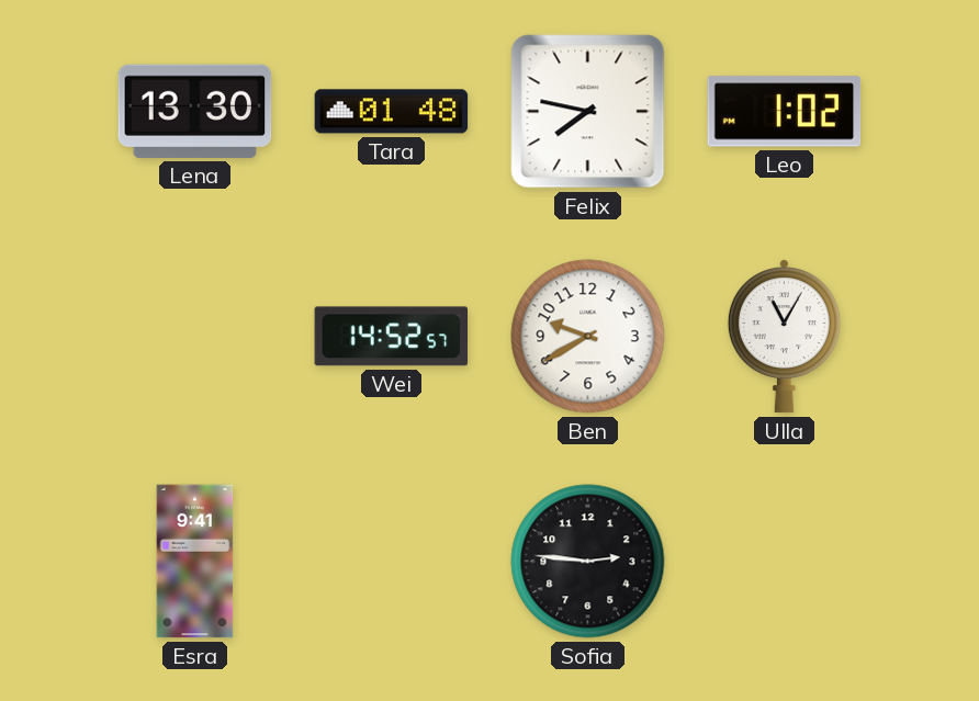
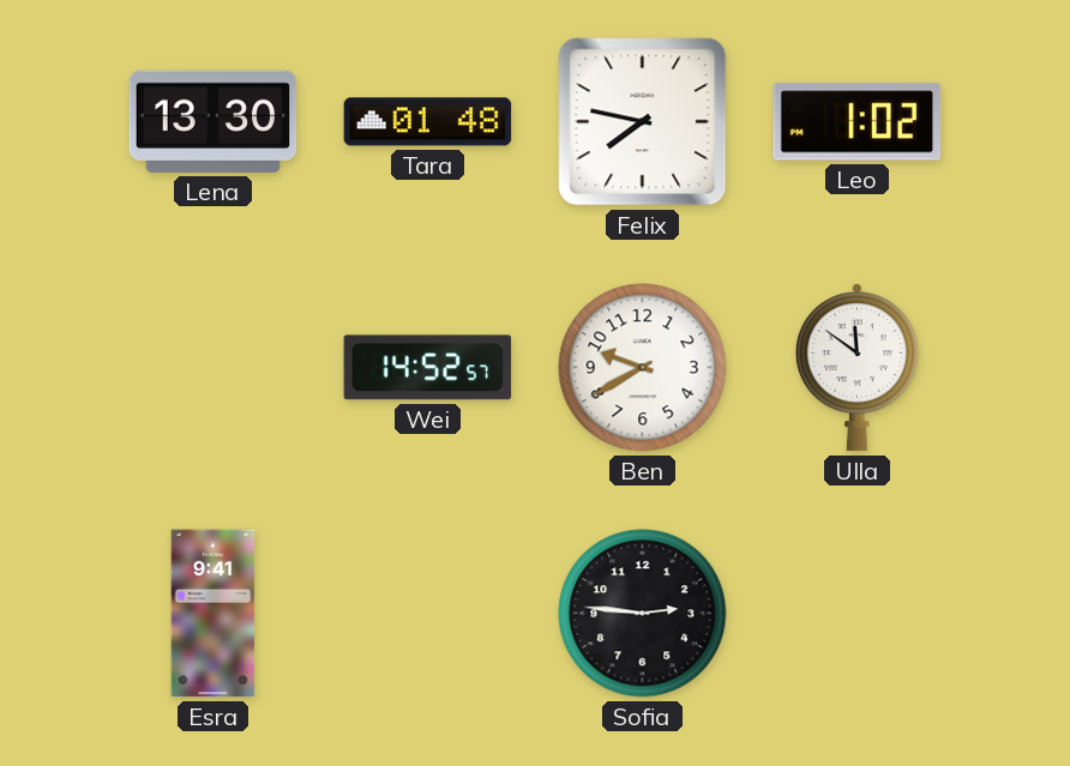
Ulla: 11:05 -> 11:51
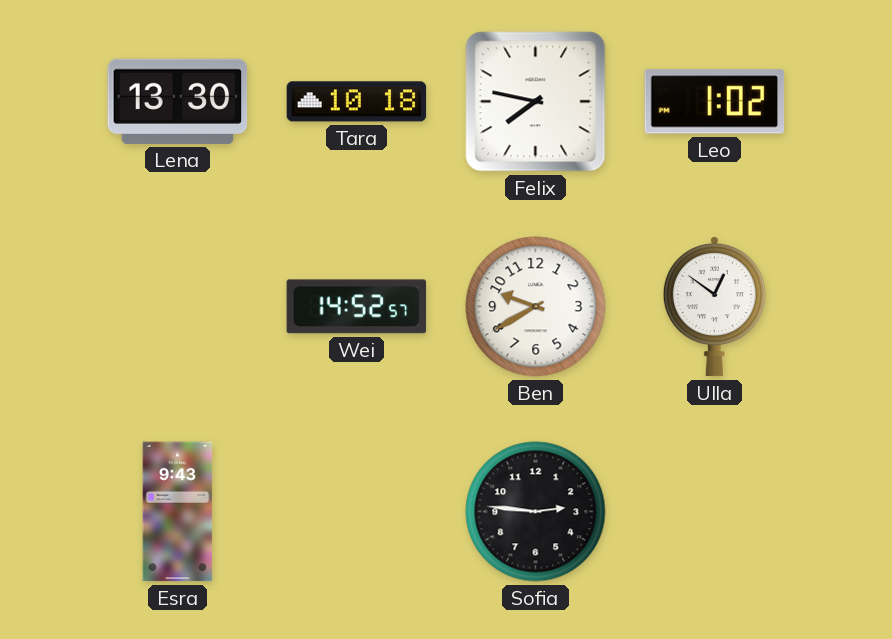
Tara: 01:48 -> 10:18
Ulla: 11:51 -> 12:51
Esra: 9:41 -> 9:43
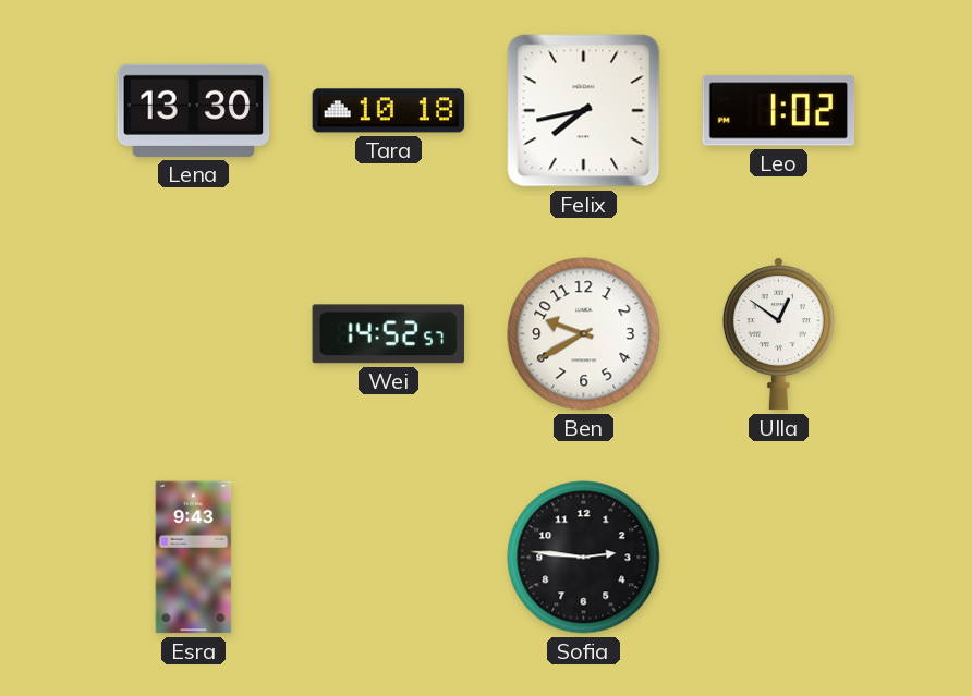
Felix: 7:47 -> 7:43
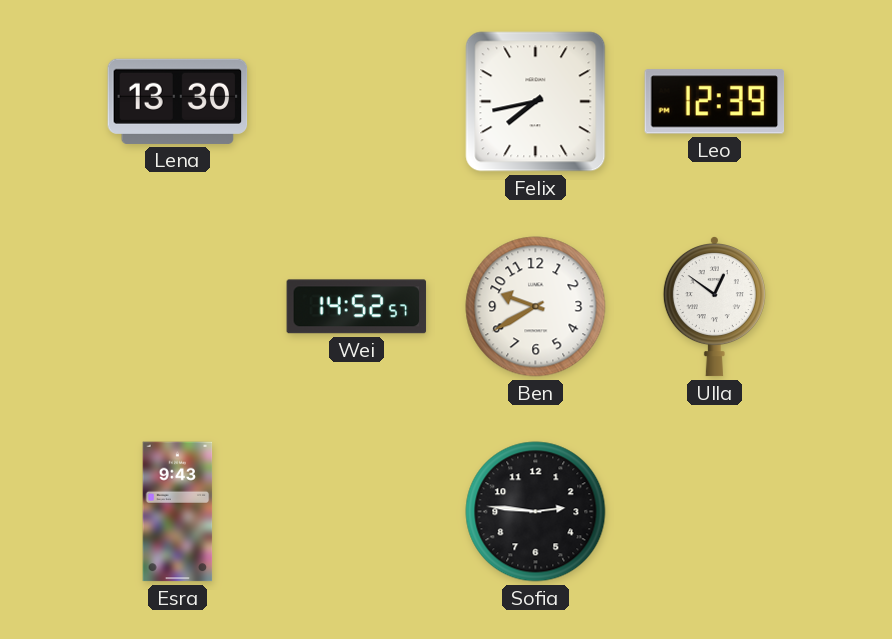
Tara: 10:18 -> none
Leo: 1:02 -> 12:39
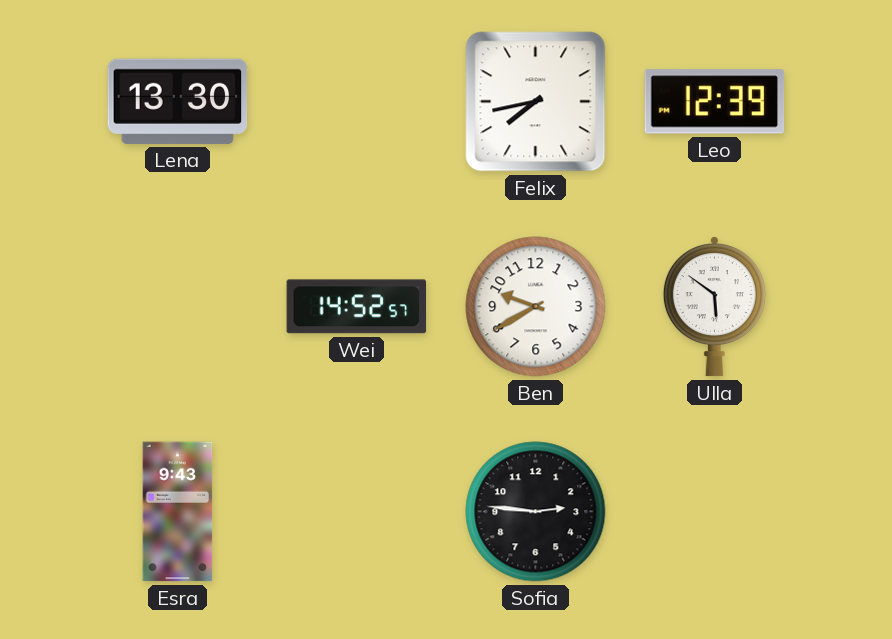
Ulla: 12:51 -> 5:51
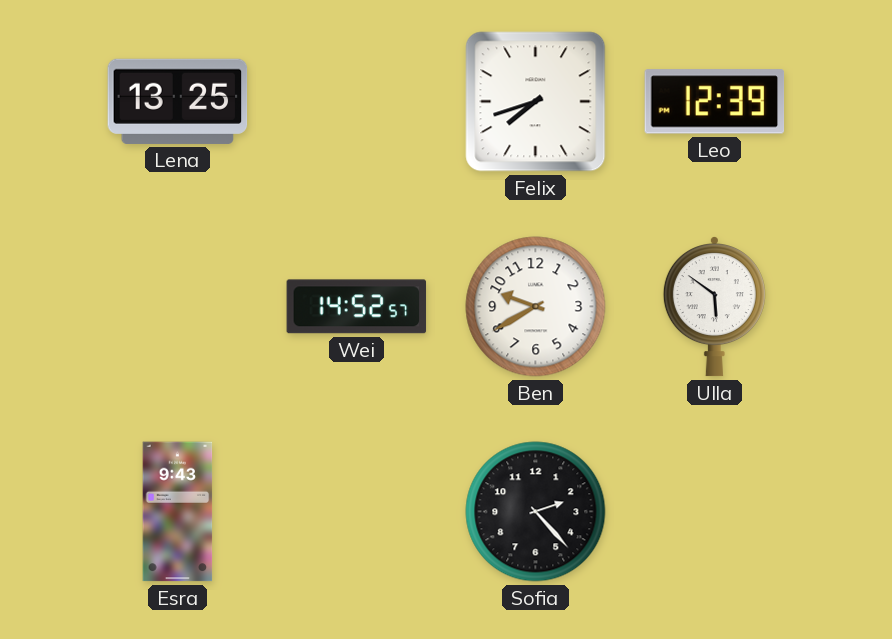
Lena: 13:30 -> 13:25
Felix: 7:43 -> 7:42
Sofia: 2:46 -> 2:23
